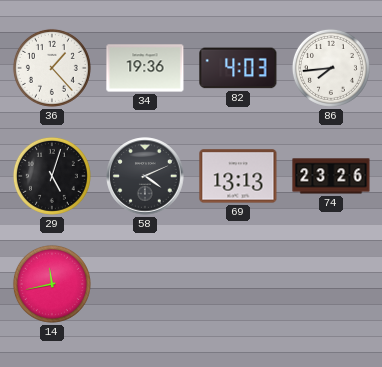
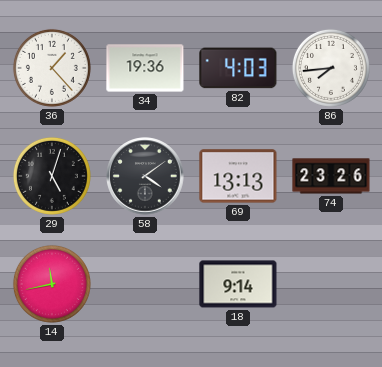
58: 4:11 -> 4:09
18: none -> 9:14
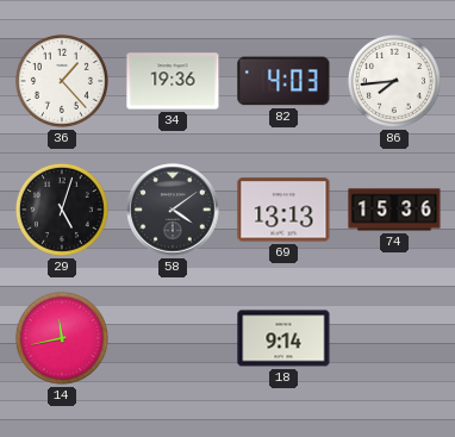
74: 23:26 -> 15:36
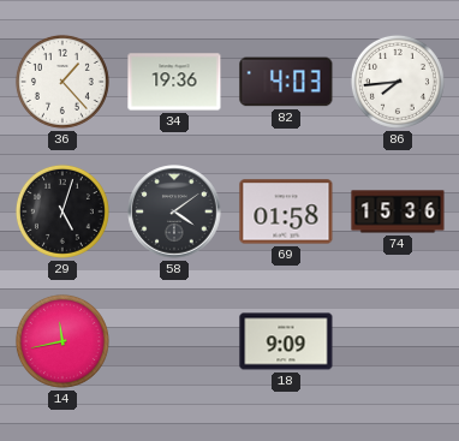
69: 13:13 -> 01:58
18: 9:14 -> 9:09
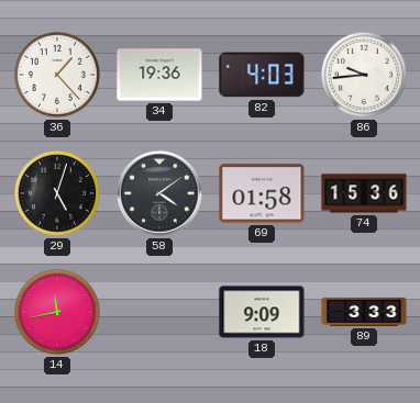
86: 7:44 -> 9:44
89: none -> 3:33
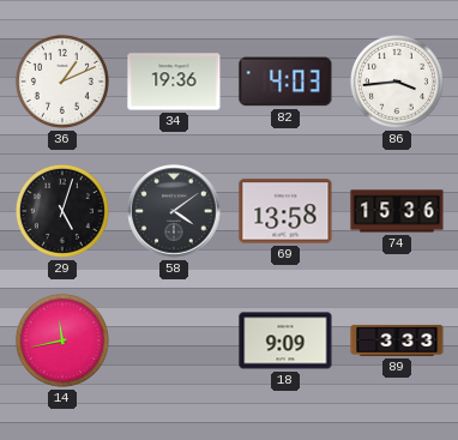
36: 1:23 -> 1:11
86: 9:44 -> 3:44
69: 01:58 -> 13:58
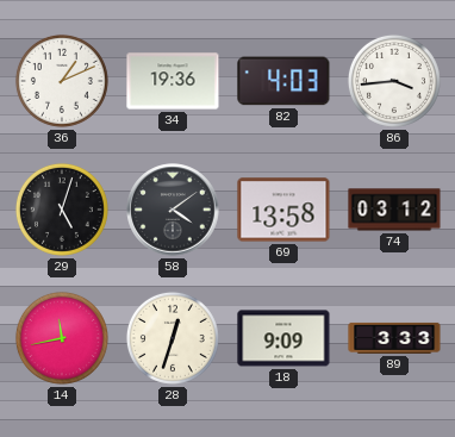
74: 15:36 -> 03:12
28: none -> 12:33
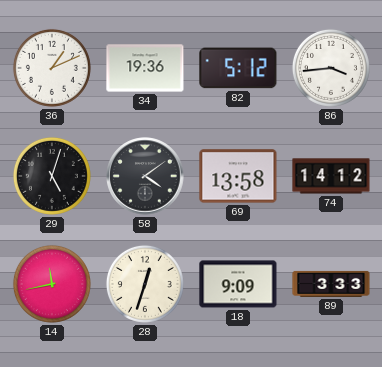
82: 4:03 -> 5:12
74: 03:12 -> 14:12
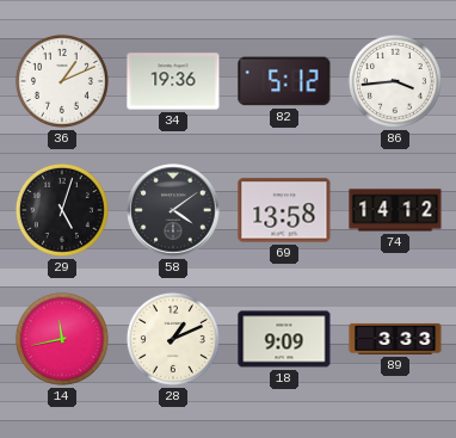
28: 12:33 -> 1:11
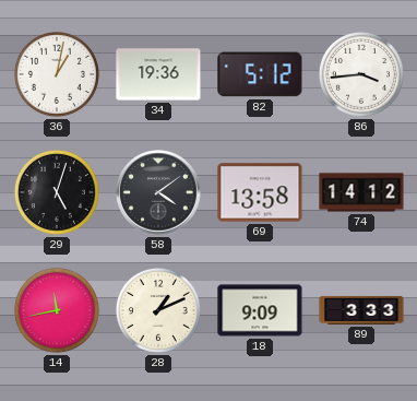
36: 1:11 -> 1:02
